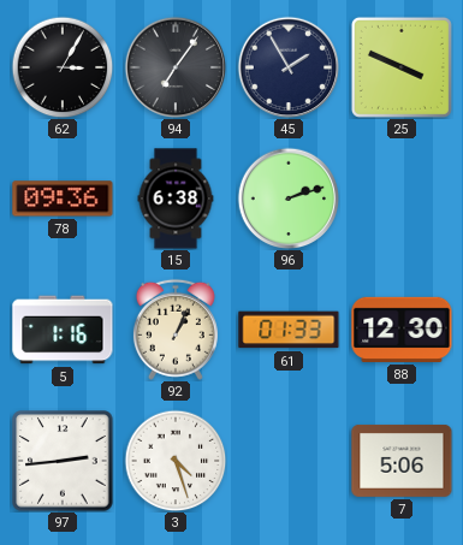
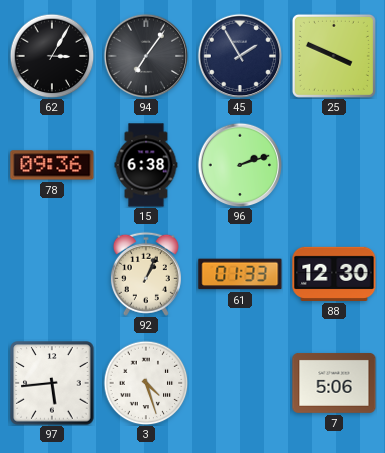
5: 1:16 -> none
97: 2:44 -> 5:44
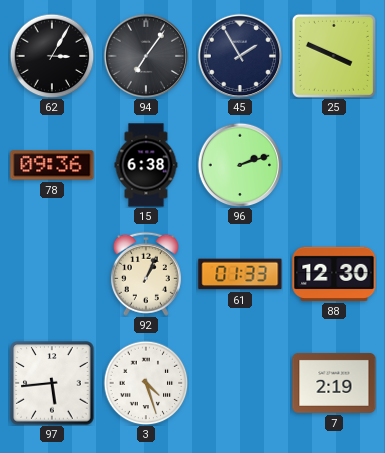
7: 5:06 -> 2:19
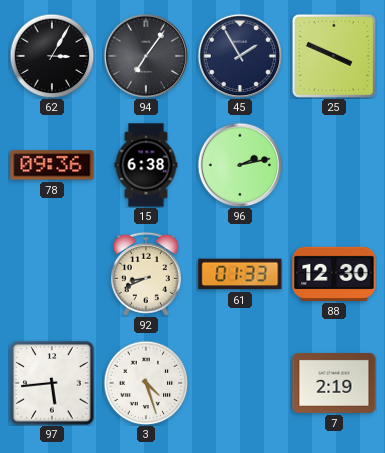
96: 2:12 -> 2:13
92: 1:04 -> 8:41
